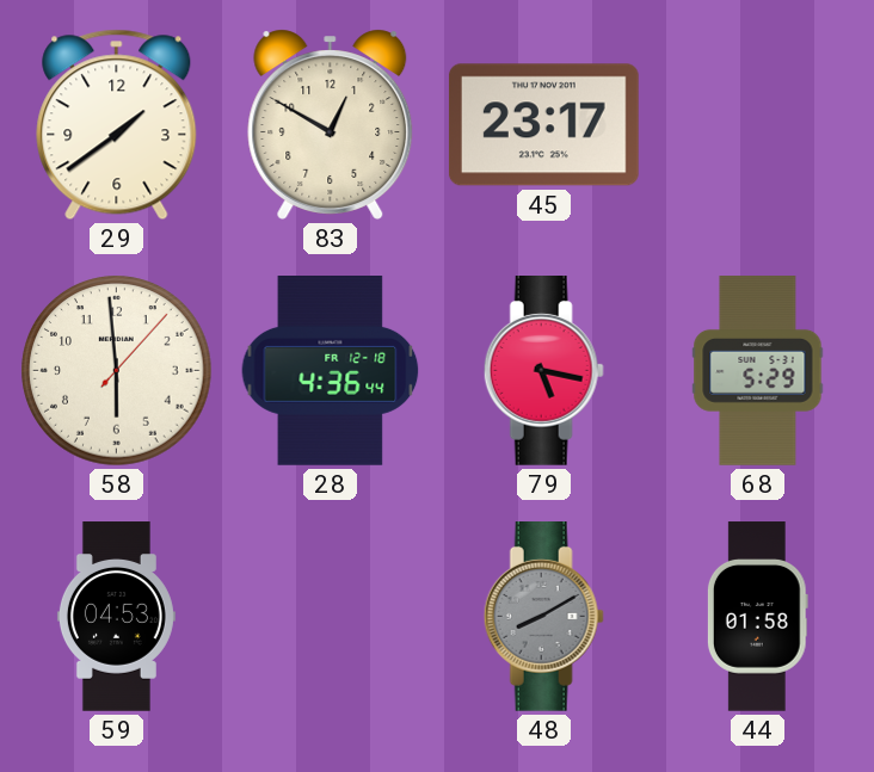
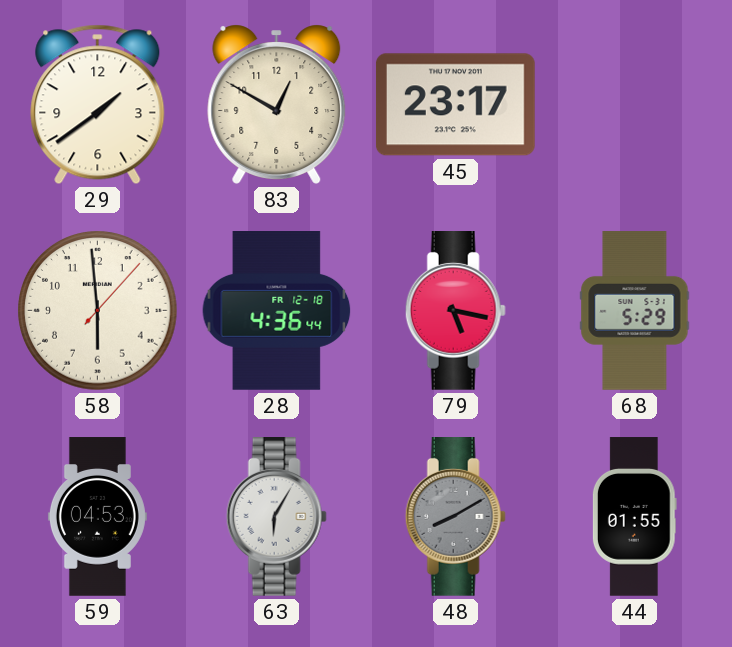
63: none -> 6:05
44: 01:58 -> 01:55
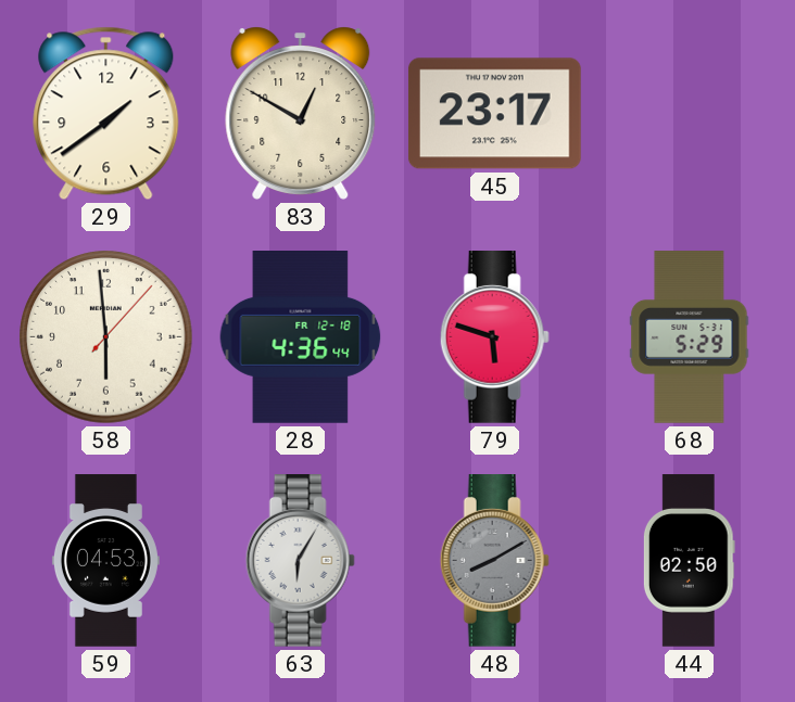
79: 5:17 -> 5:48
44: 01:55 -> 02:50
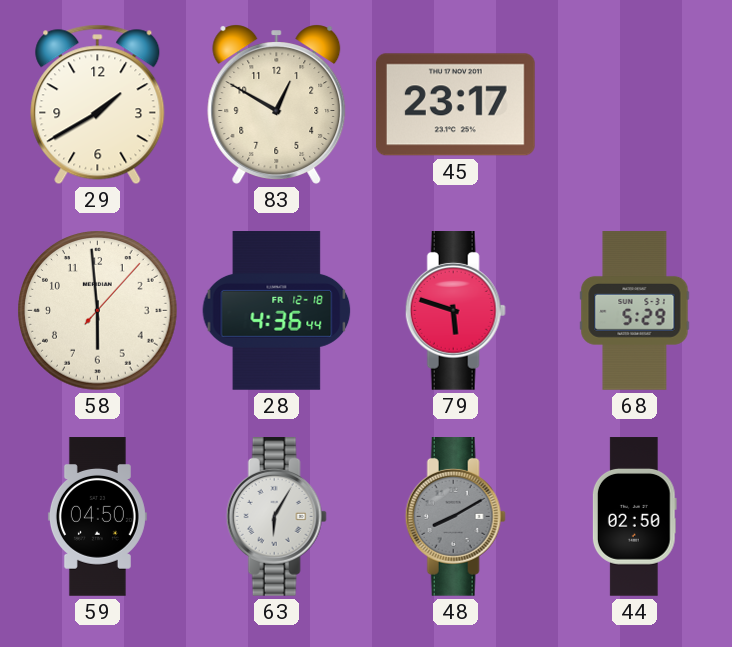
29: 1:39 -> 1:40
59: 04:53 -> 04:50
